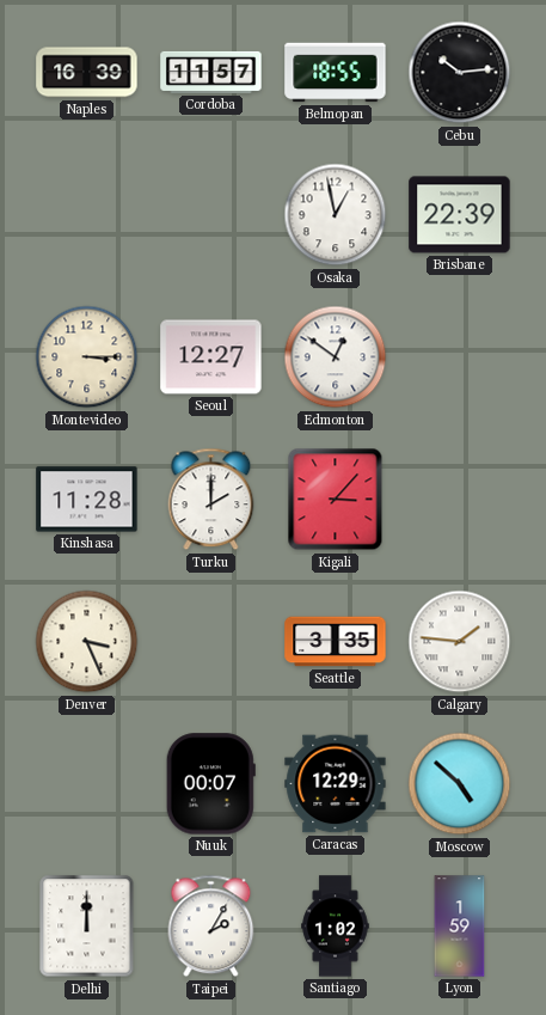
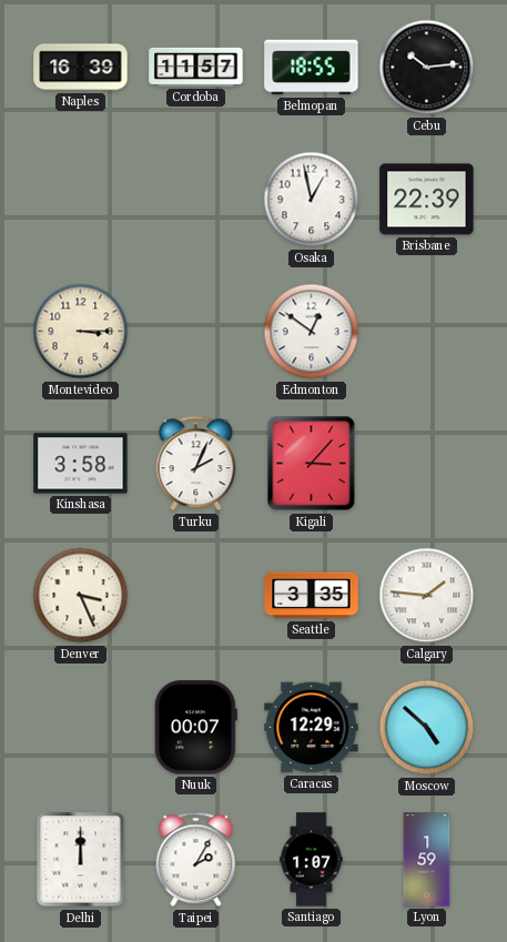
Seoul: 12:27 -> none
Kinshasa: 11:28 -> 3:58
Turku: 2:00 -> 2:04
Santiago: 1:02 -> 1:07
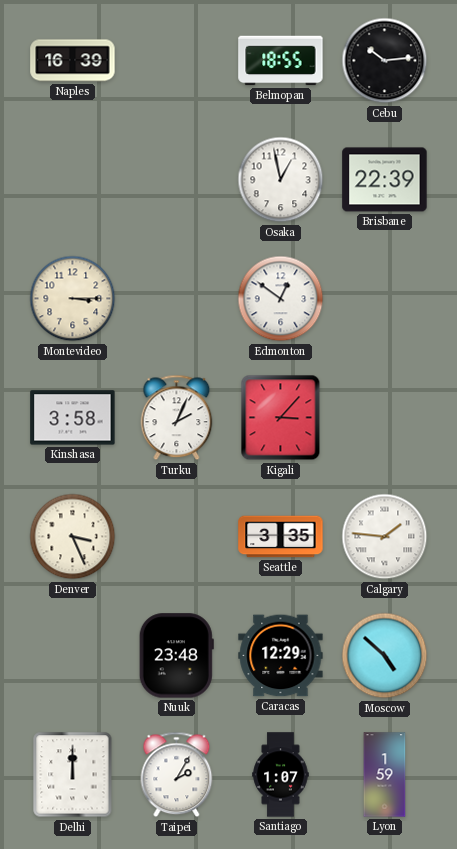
Cordoba: 11:57 -> none
Nuuk: 00:07 -> 23:48
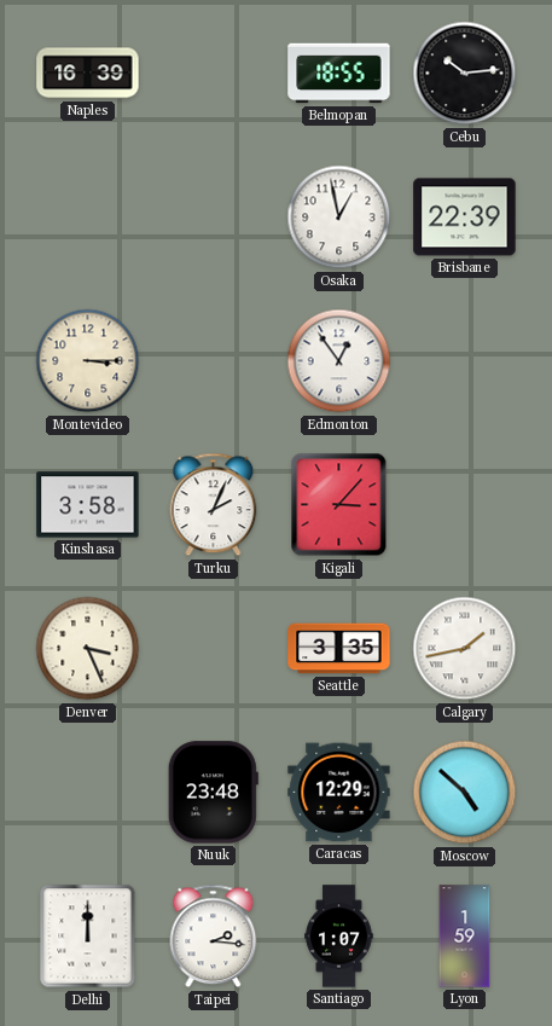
Edmonton: 12:51 -> 12:54
Calgary: 1:46 -> 1:43
Taipei: 2:05 -> 2:16
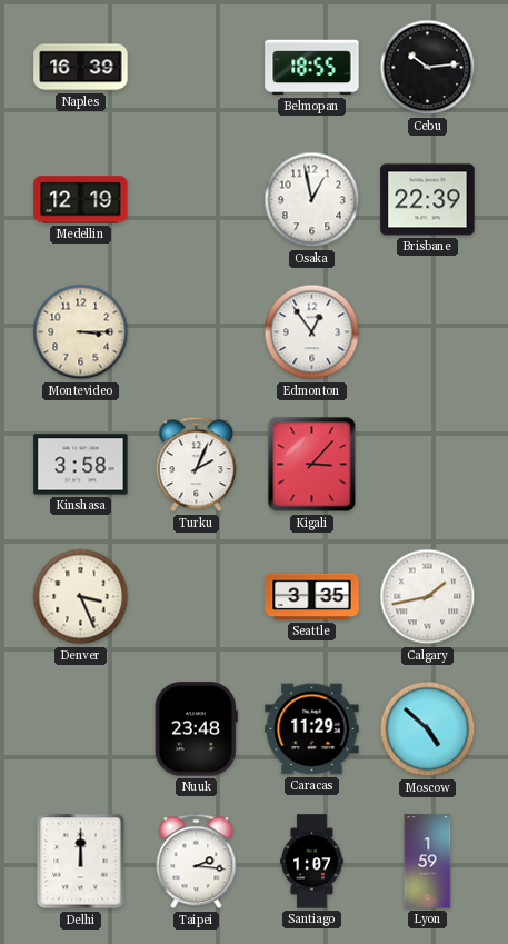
Medellin: none -> 12:19
Caracas: 12:29 -> 11:29
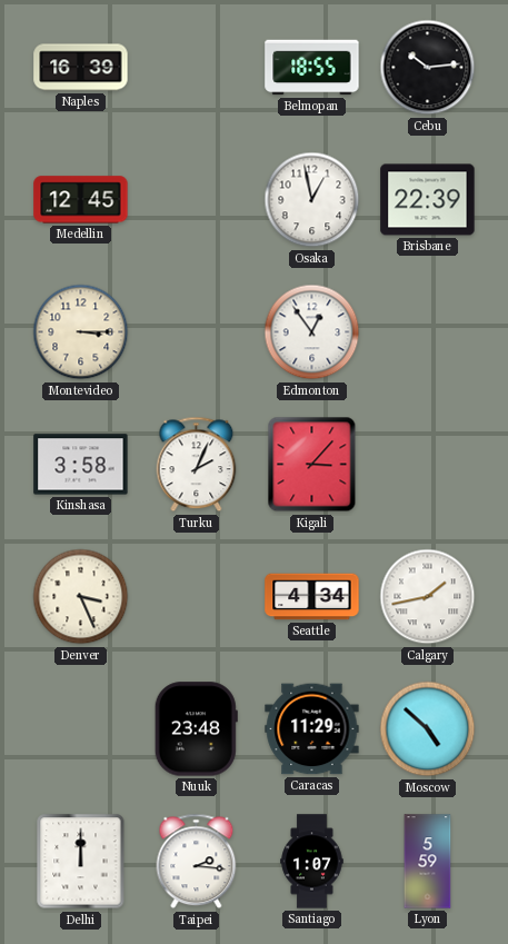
Medellin: 12:19 -> 12:45
Seattle: 3:35 -> 4:34
Lyon: 1:59 -> 5:59
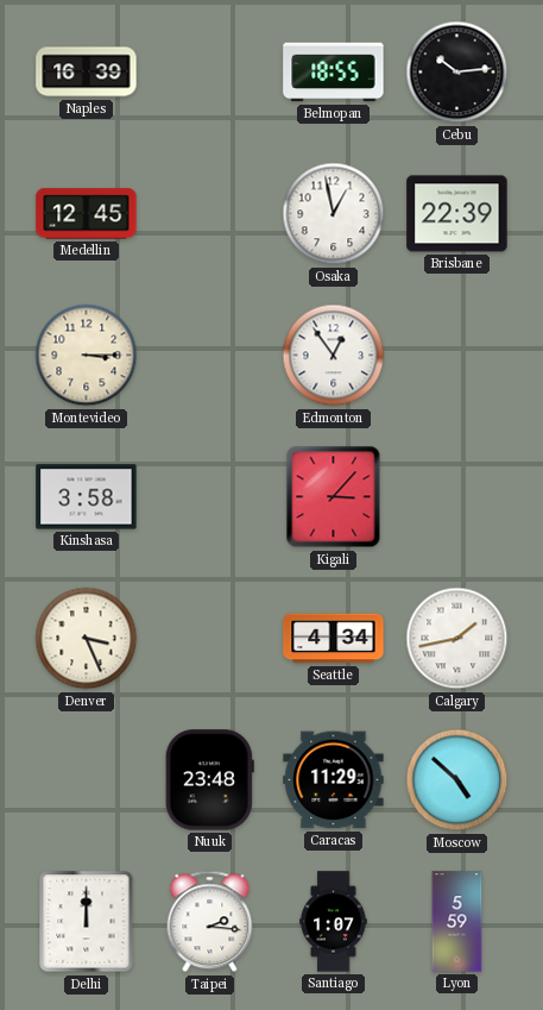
Turku: 2:04 -> none
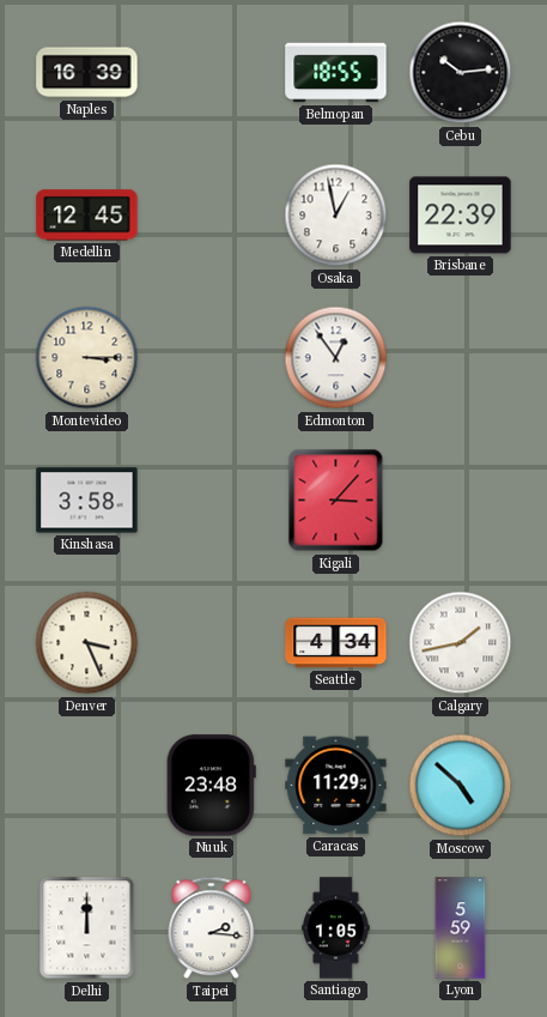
Santiago: 1:07 -> 1:05
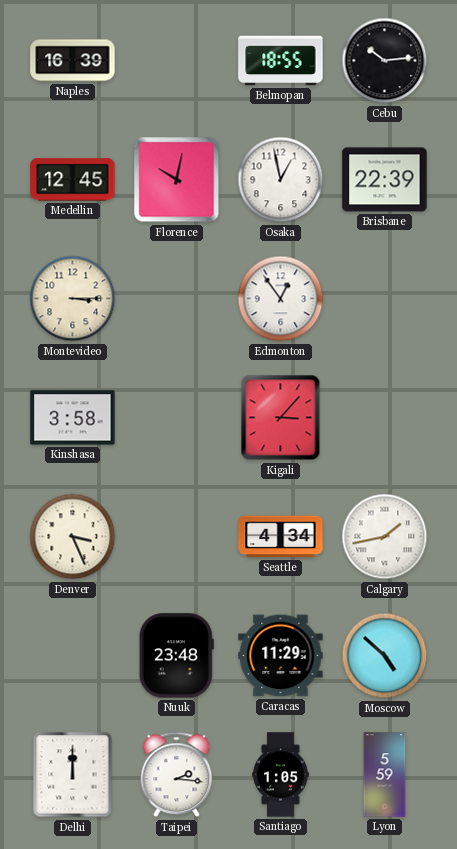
Florence: none -> 10:02
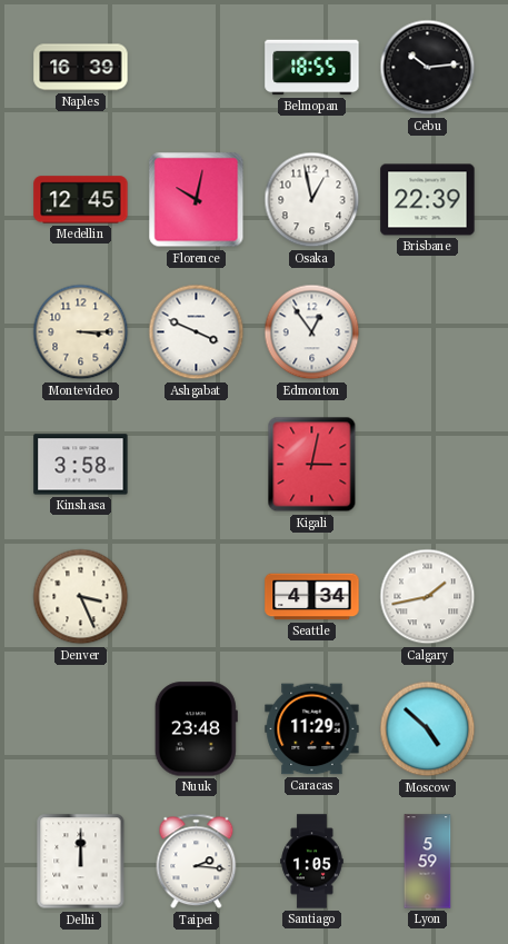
Ashgabat: none -> 3:49
Kigali: 3:07 -> 3:02
